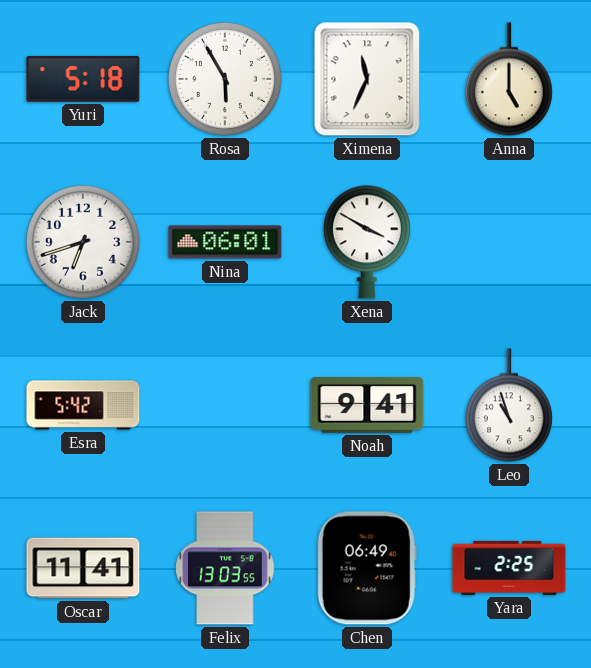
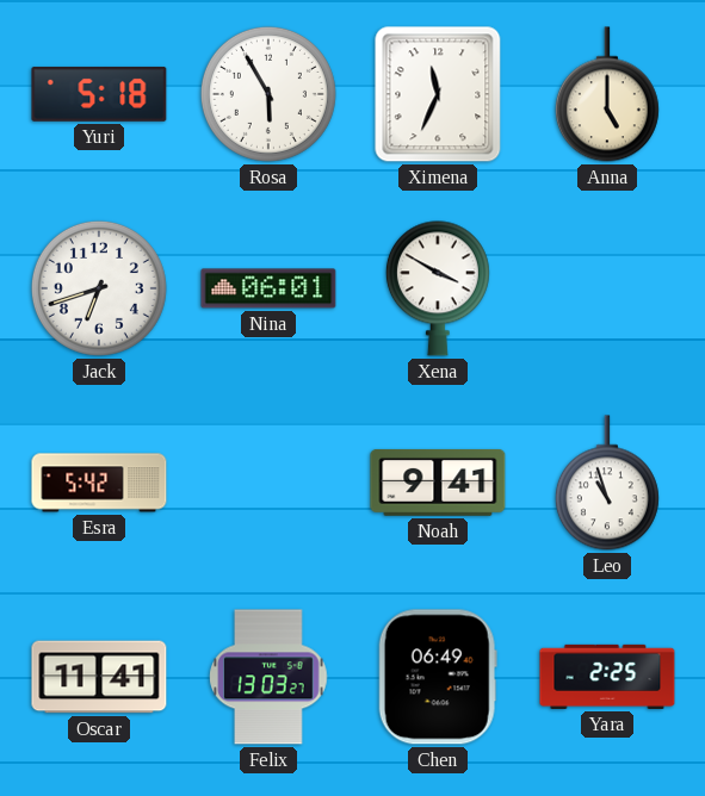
Felix: 13:03:55 -> 13:03:27
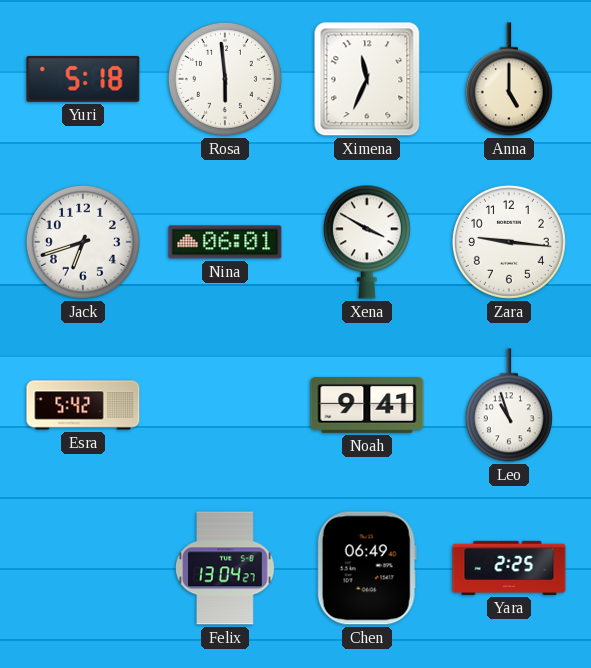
Rosa: 5:55 -> 5:59
Zara: none -> 9:16
Oscar: 11:41 -> none
Felix: 13:03 -> 13:04
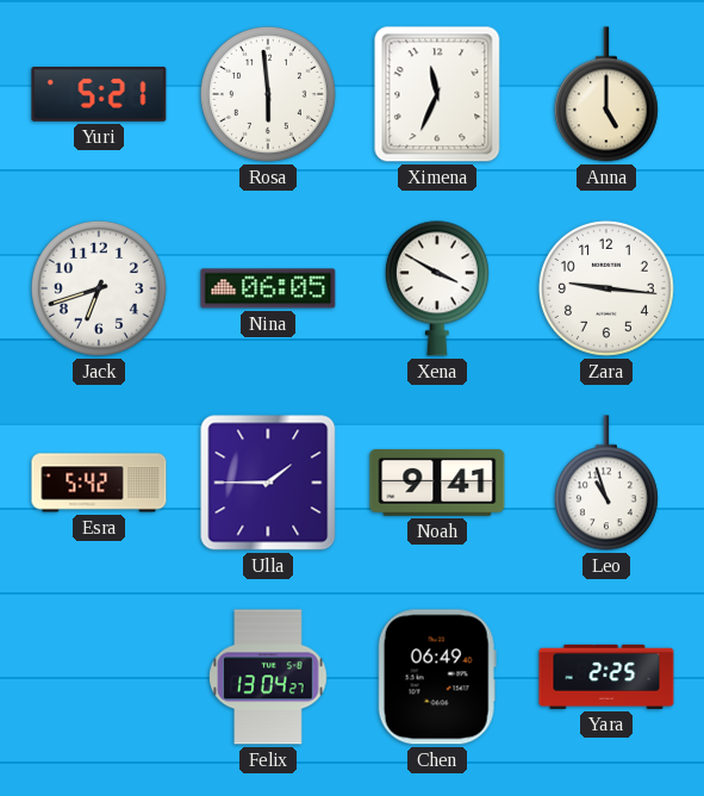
Yuri: 5:18 -> 5:21
Nina: 06:01 -> 06:05
Ulla: none -> 1:45
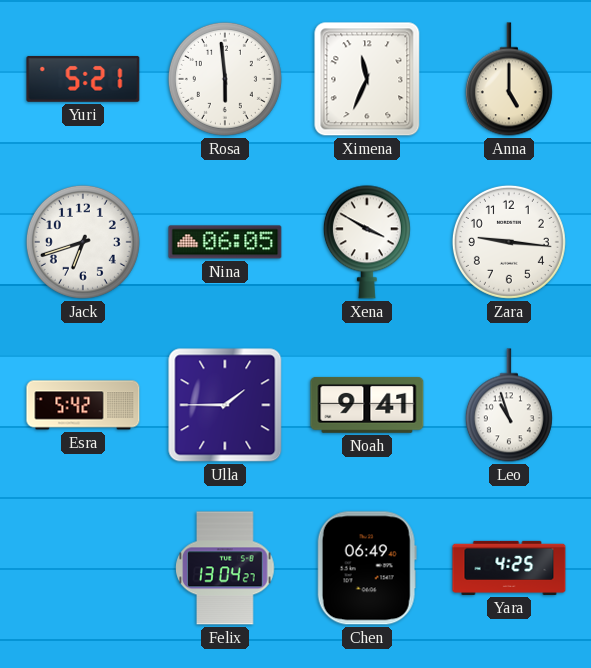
Yara: 2:25 -> 4:25
